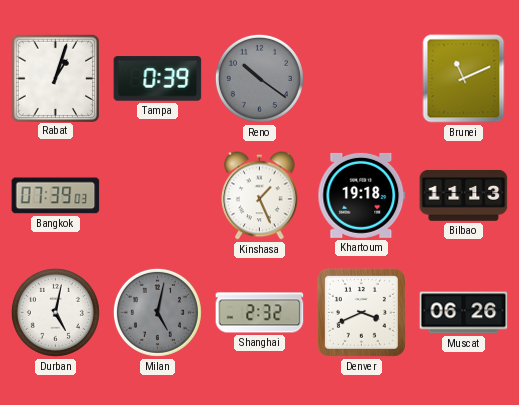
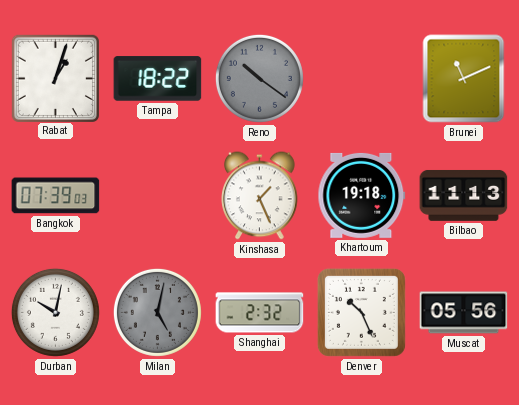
Tampa: 0:39 -> 18:22
Durban: 5:02 -> 10:02
Denver: 3:41 -> 10:26
Muscat: 06:26 -> 05:56
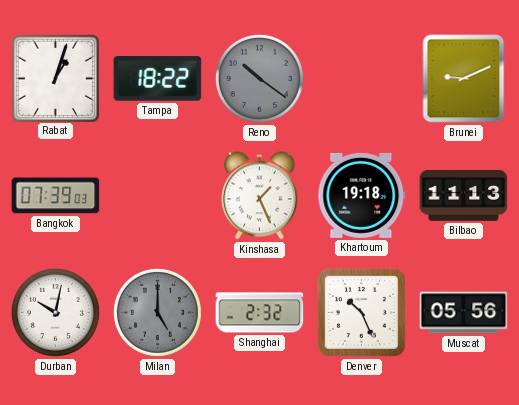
Brunei: 11:11 -> 9:11
Milan: 5:02 -> 5:00
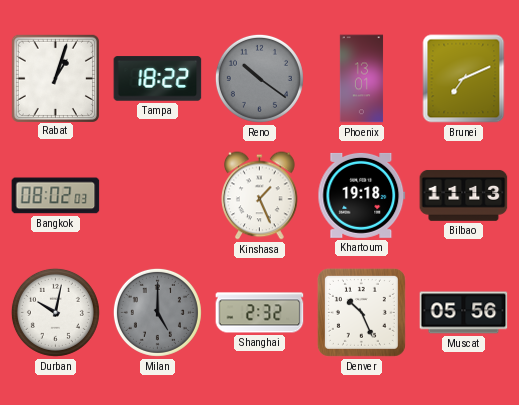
Phoenix: none -> 13:01
Brunei: 9:11 -> 7:11
Bangkok: 07:39 -> 08:02
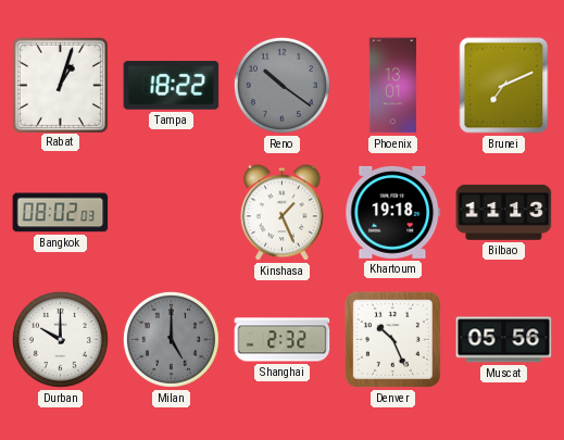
Durban: 10:02 -> 10:00
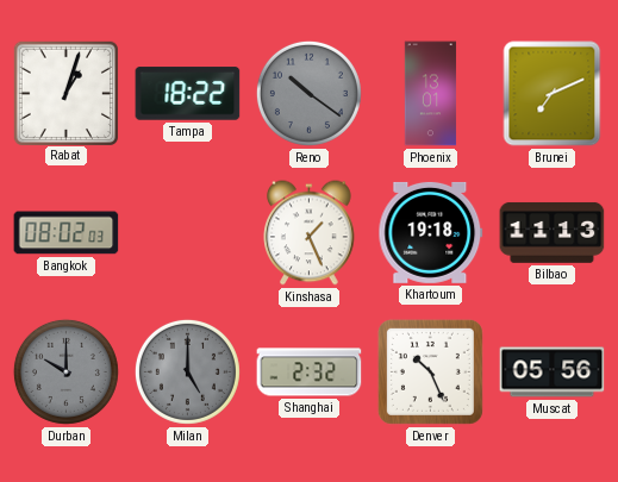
Durban dial: white -> grey
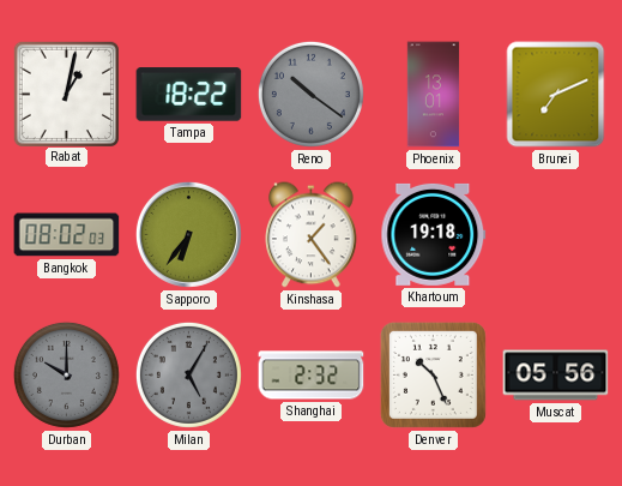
Rabat: 1:03 -> 1:02
Sapporo: none -> 6:36
Kinshasa: 1:26 -> 1:24
Bilbao: 11:13 -> none
Milan: 5:00 -> 5:05
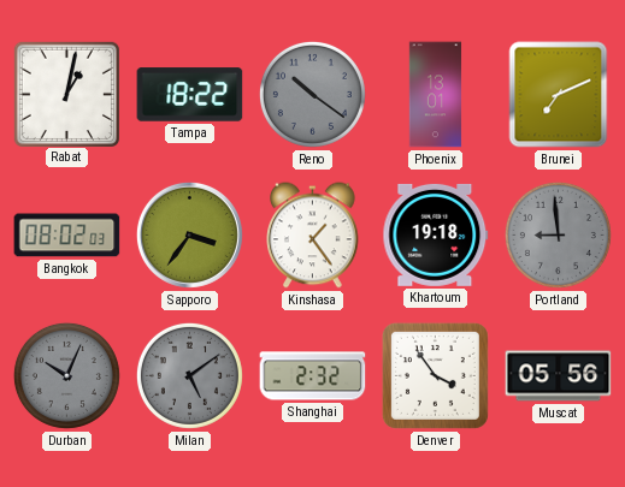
Sapporo: 6:36 -> 3:36
Portland: none -> 8:59
Durban: 10:00 -> 10:04
Milan: 5:05 -> 5:09
Denver: 10:26 -> 3:54
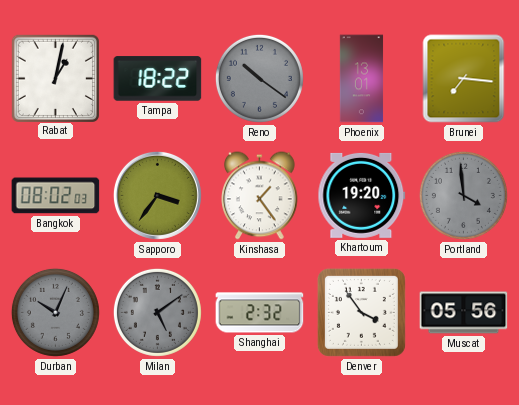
Brunei: 7:11 -> 7:16
Khartoum: 19:18 -> 19:20
Portland: 8:59 -> 3:59
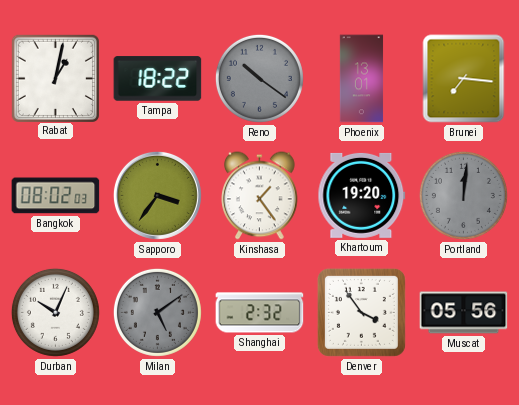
Portland: 3:59 -> 12:01
Durban dial: grey -> white
